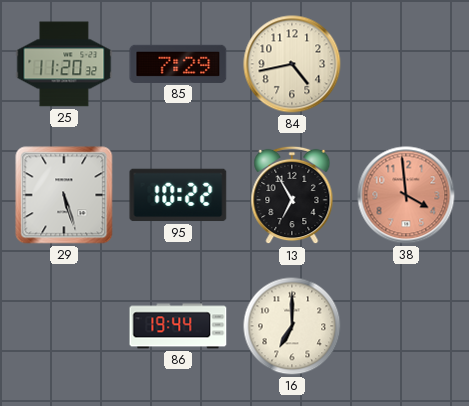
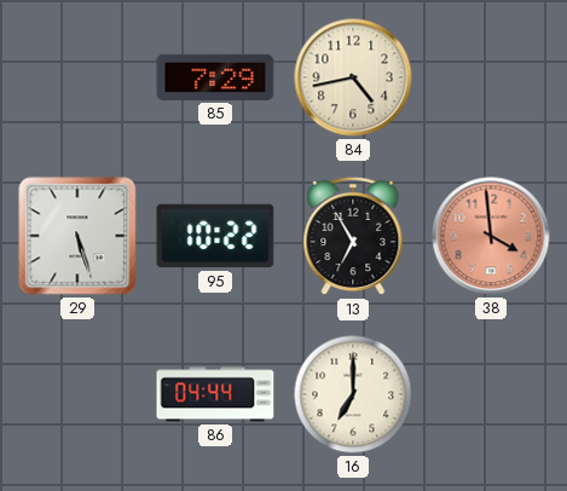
25: 11:20 -> none
86: 19:44 -> 04:44
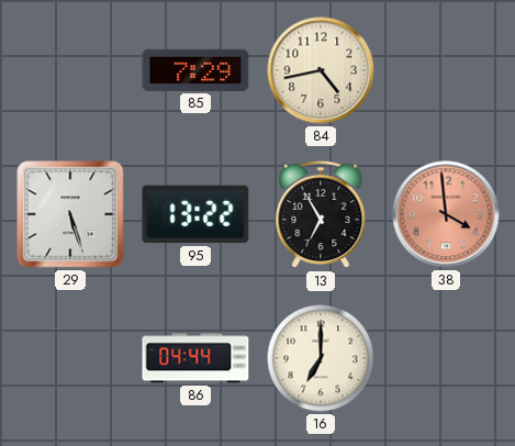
95: 10:22 -> 13:22
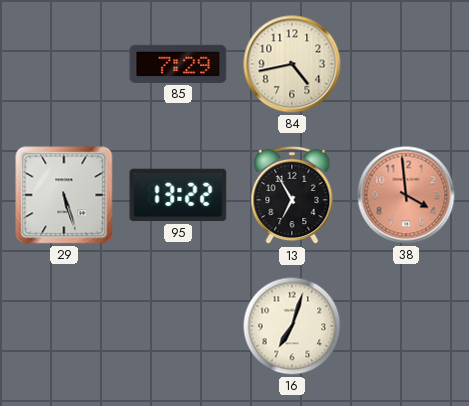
86: 04:44 -> none
16: 7:00 -> 7:03
